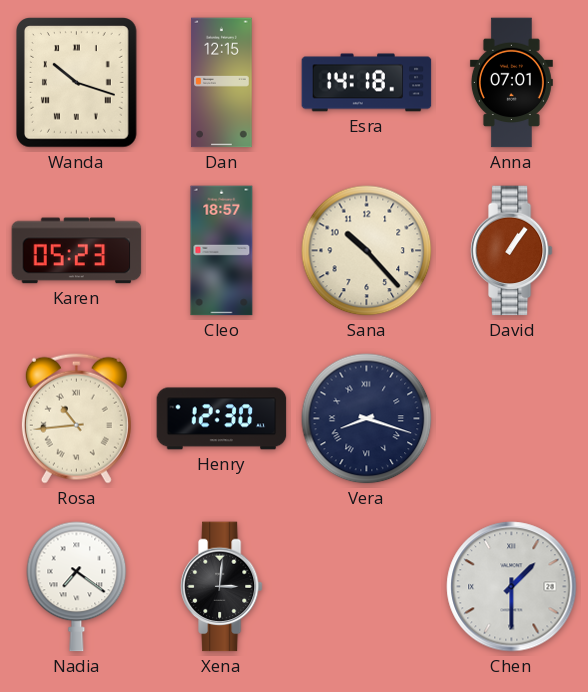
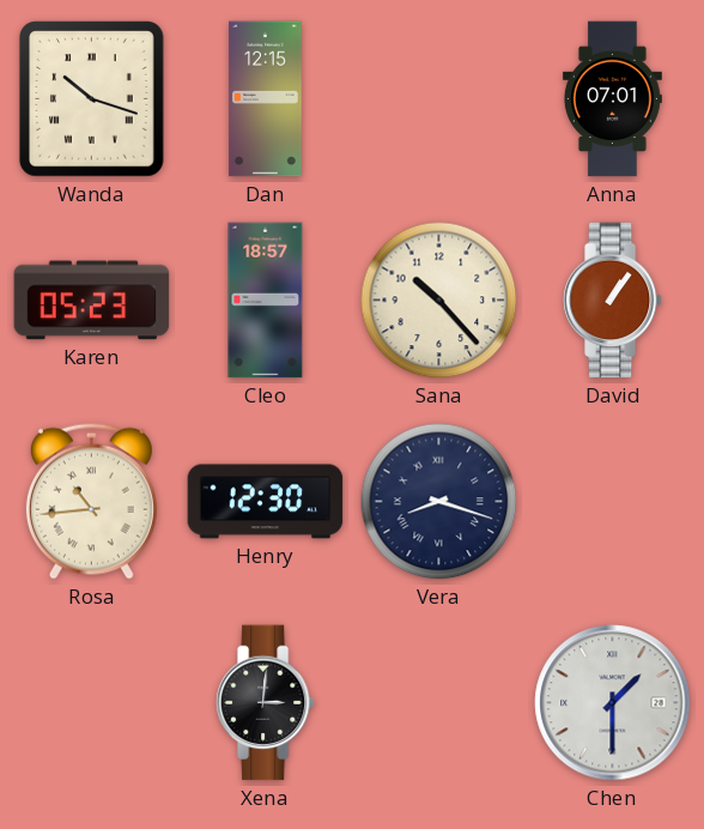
Esra: 14:18 -> none
Nadia: 7:21 -> none
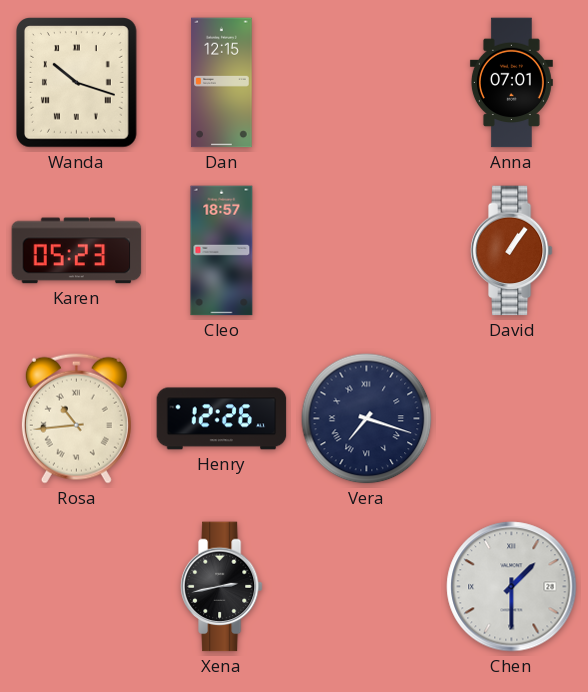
Sana: 10:23 -> none
Henry: 12:30 -> 12:26
Vera: 8:18 -> 7:18
Xena: 3:01 -> 2:43
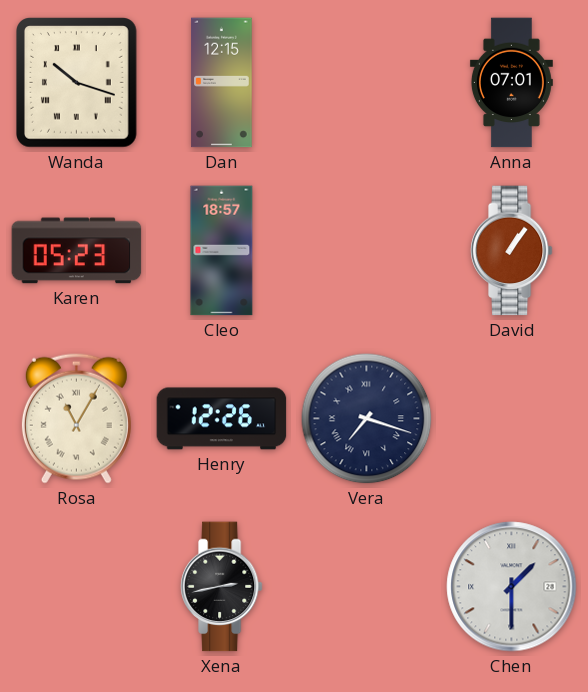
Rosa: 10:44 -> 11:05
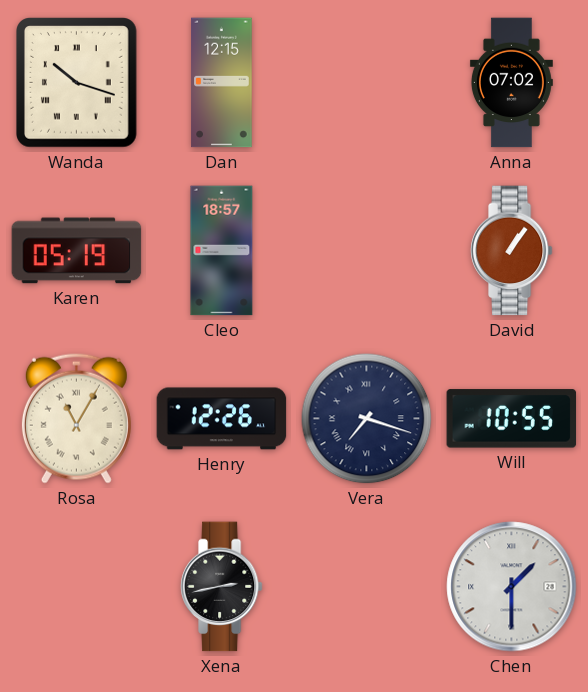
Anna: 07:01 -> 07:02
Karen: 05:23 -> 05:19
Will: none -> 10:55
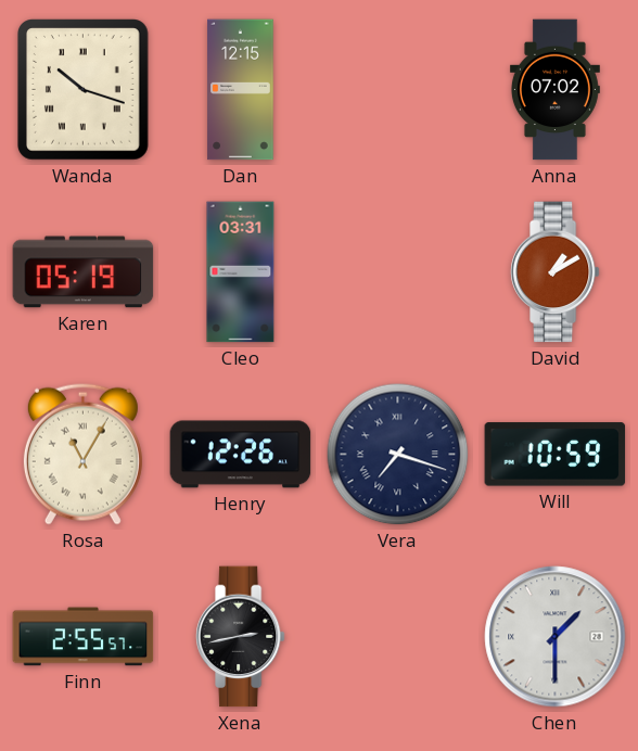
Cleo: 18:57 -> 03:31
David: 1:06 -> 1:10
Will: 10:55 -> 10:59
Finn: none -> 2:55
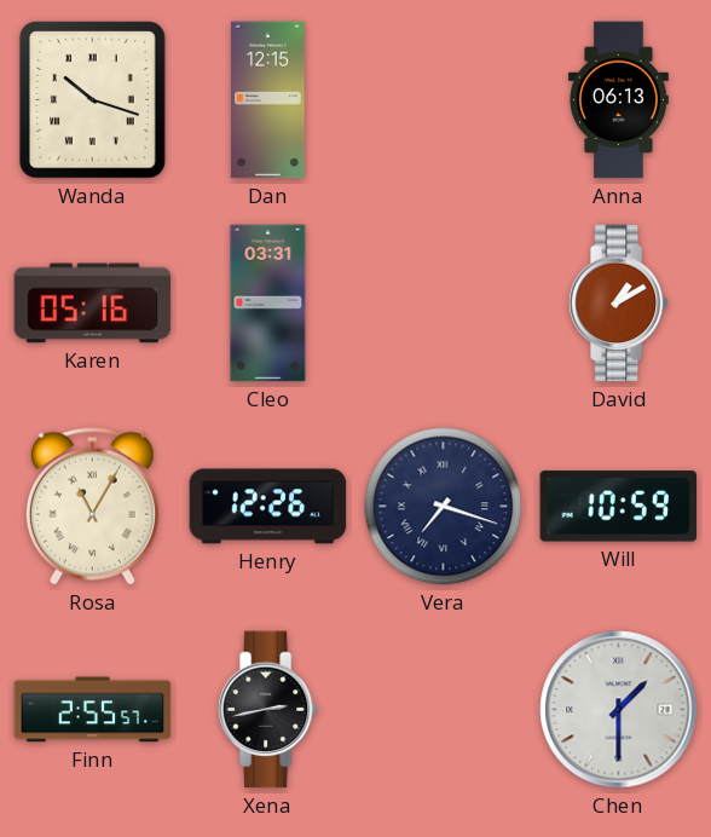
Anna: 07:02 -> 06:13
Karen: 05:19 -> 05:16
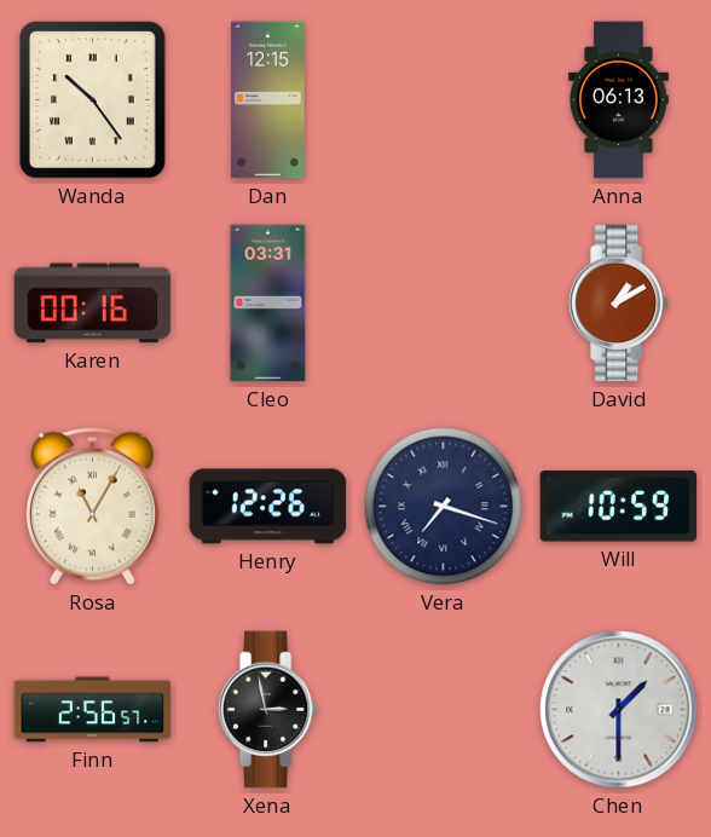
Wanda: 10:18 -> 10:24
Karen: 05:16 -> 00:16
Finn: 2:55 -> 2:56
Xena: 2:43 -> 2:58
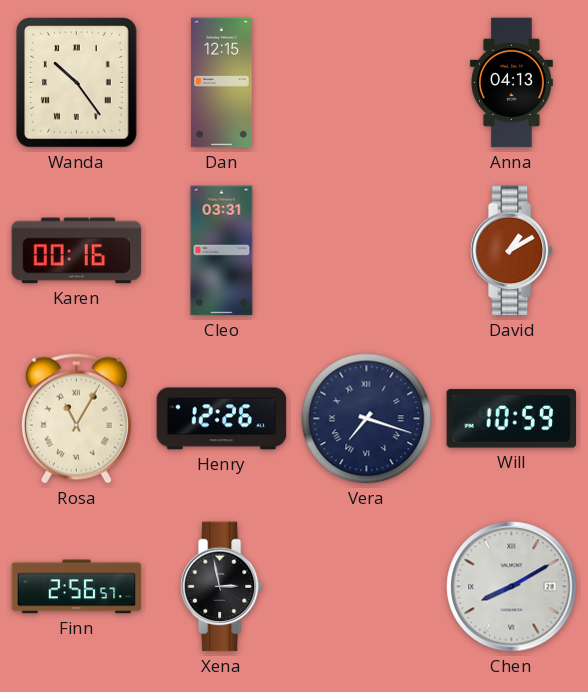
Anna: 06:13 -> 04:13
Chen: 1:30 -> 8:10
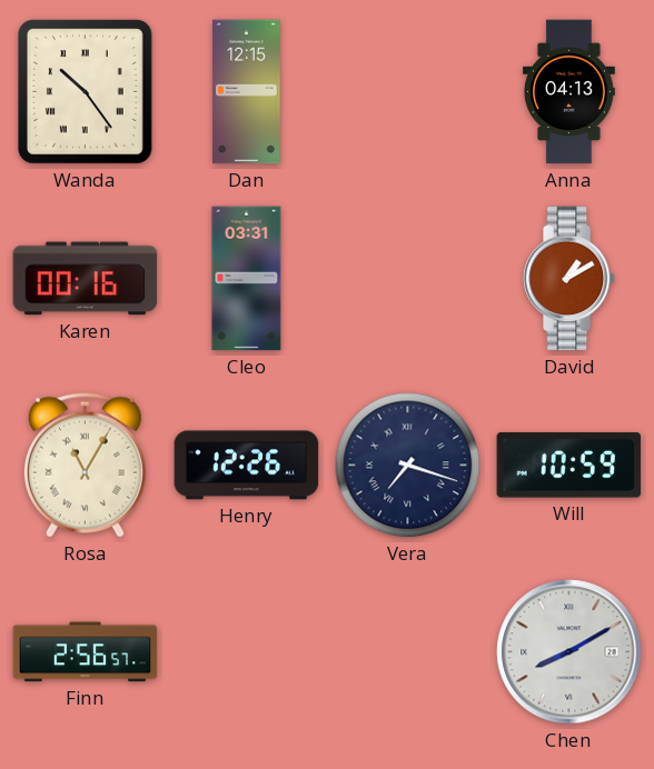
Xena: 2:58 -> none
